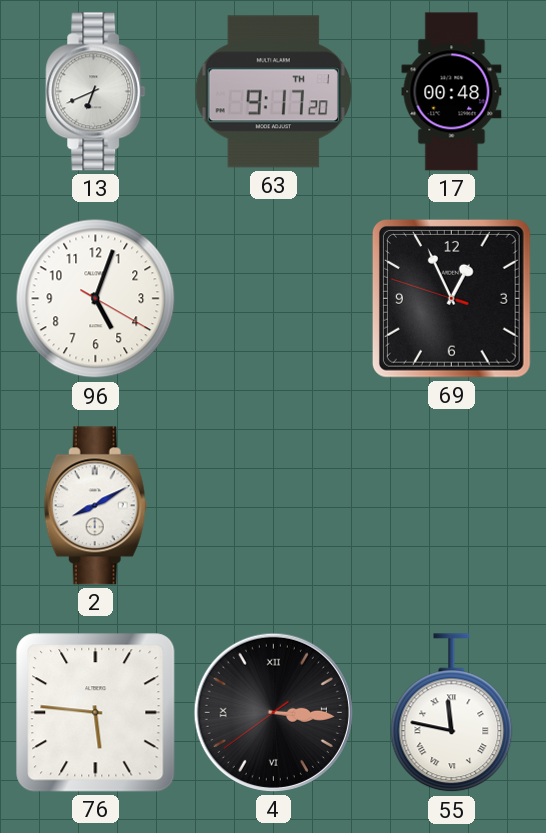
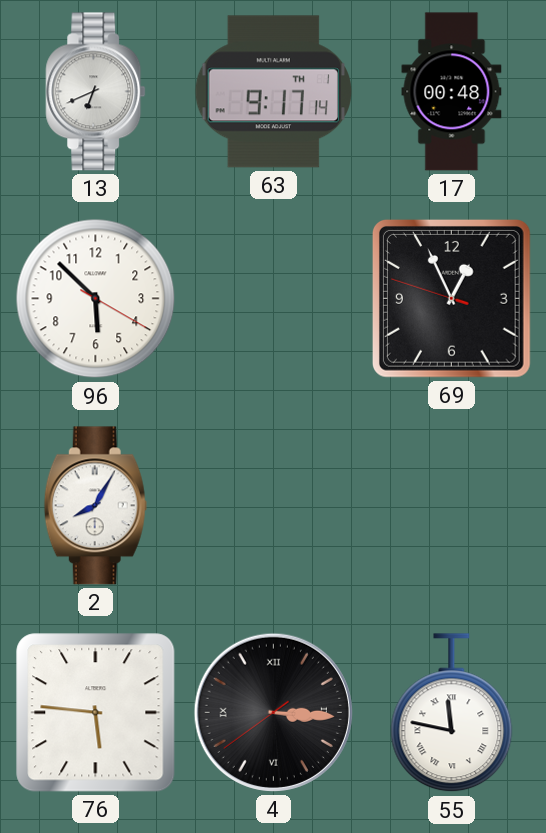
63: 9:17:20 -> 9:17:14
96: 5:03 -> 5:52
2: 8:10 -> 8:05
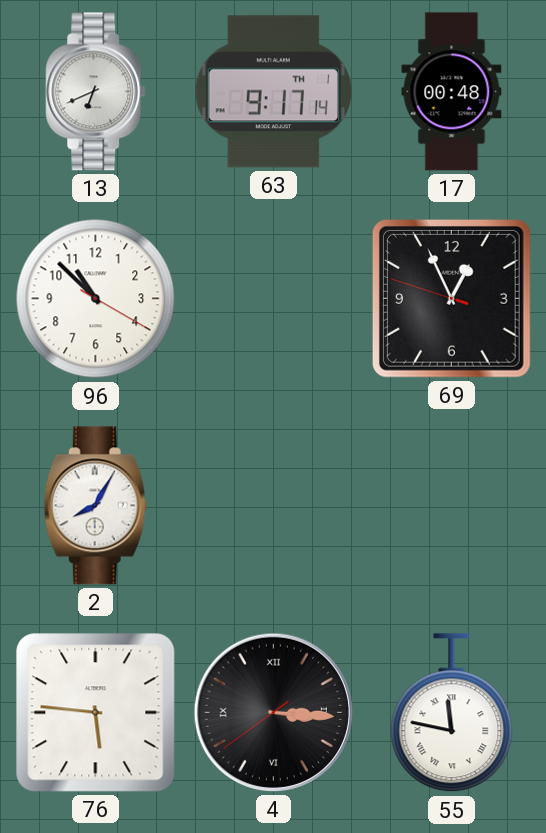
96: 5:52 -> 10:52
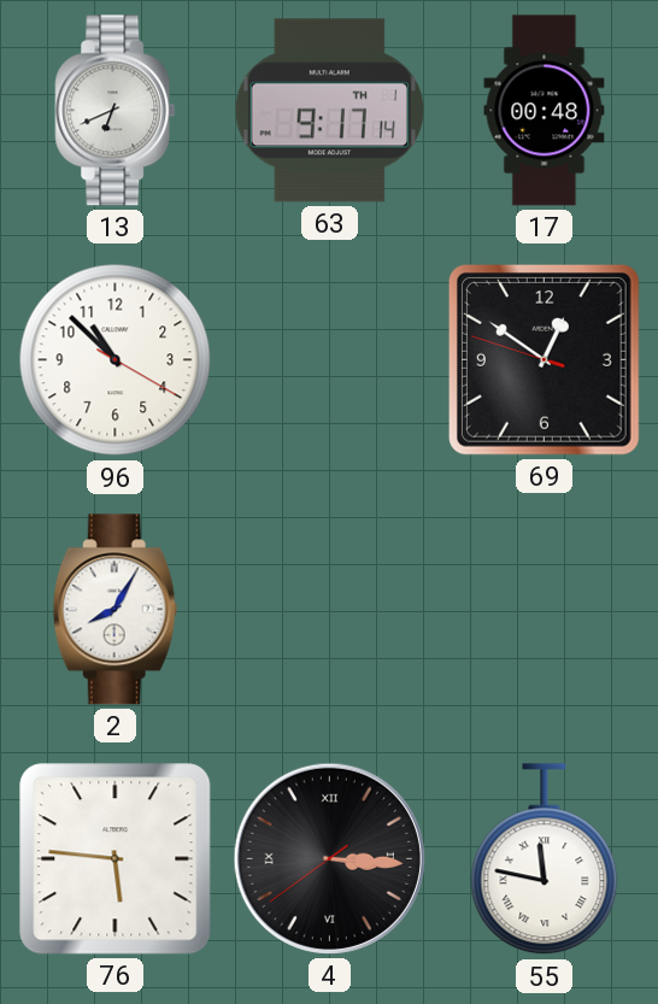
69: 12:55 -> 12:50
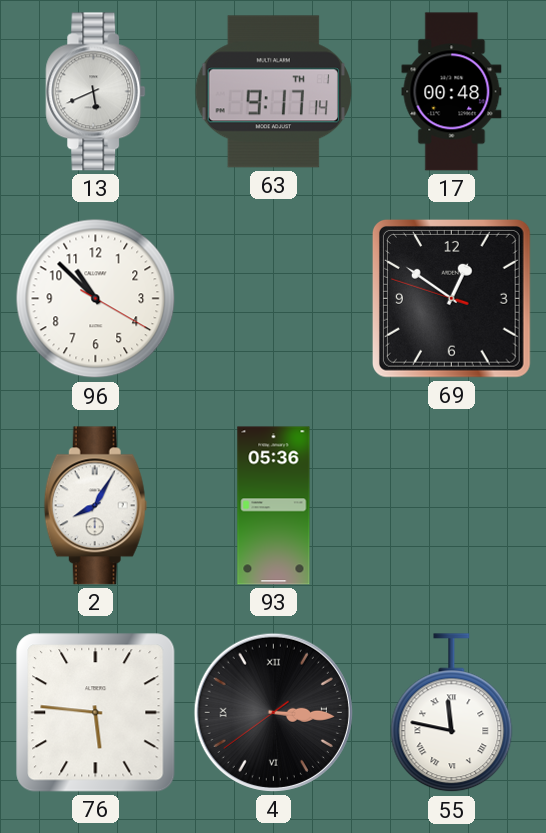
13: 6:41 -> 5:41
93: none -> 05:36
